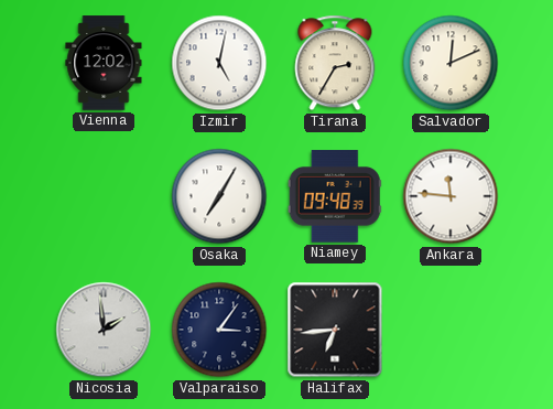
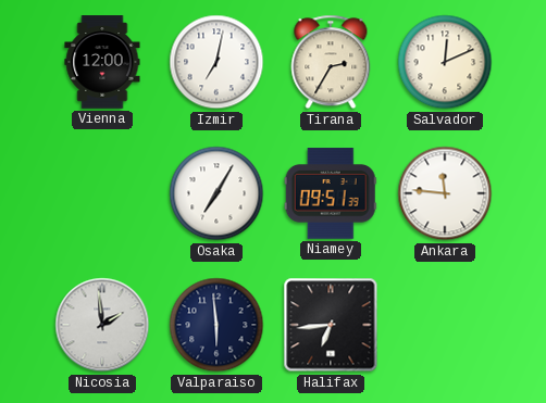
Vienna: 12:02 -> 12:00
Izmir: 5:02 -> 7:02
Niamey: 09:48 -> 09:51
Valparaiso: 3:06 -> 5:59
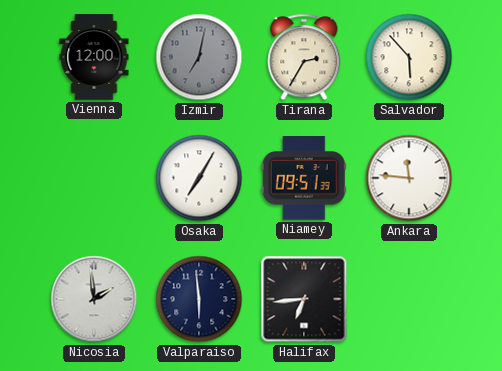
Izmir dial: white -> grey
Salvador: 12:11 -> 5:53
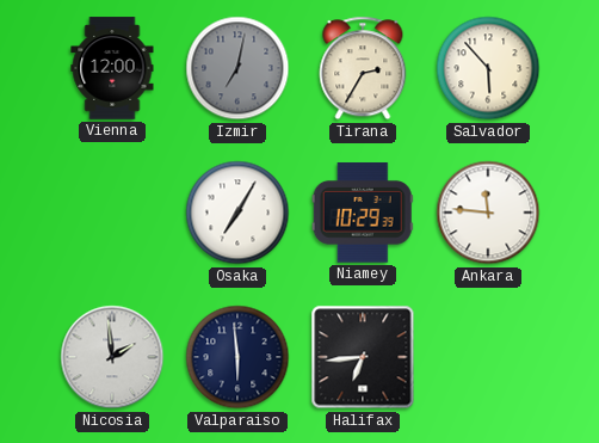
Niamey: 09:51 -> 10:29
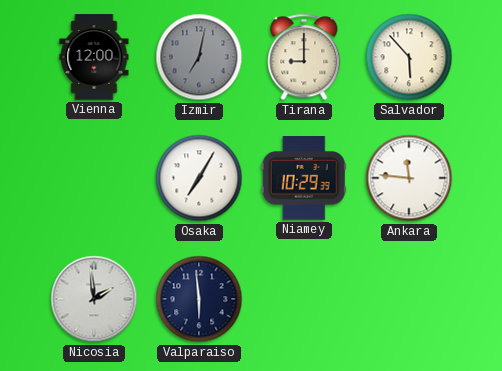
Tirana: 2:35 -> 9:00
Halifax: 6:44 -> none
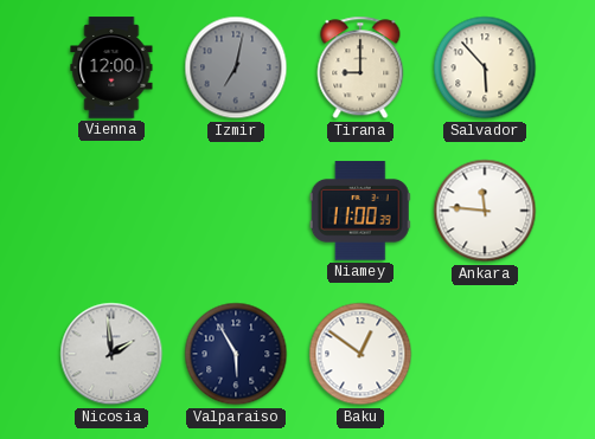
Osaka: 7:05 -> none
Niamey: 10:29 -> 11:00
Valparaiso: 5:59 -> 5:55
Baku: none -> 12:51
